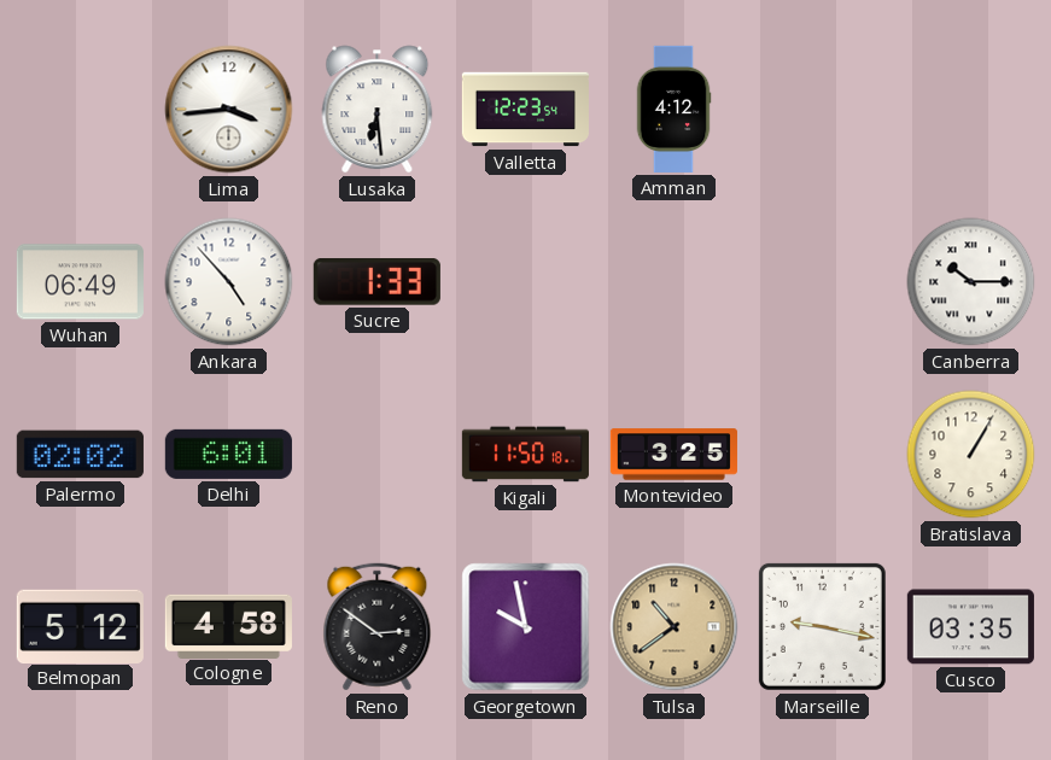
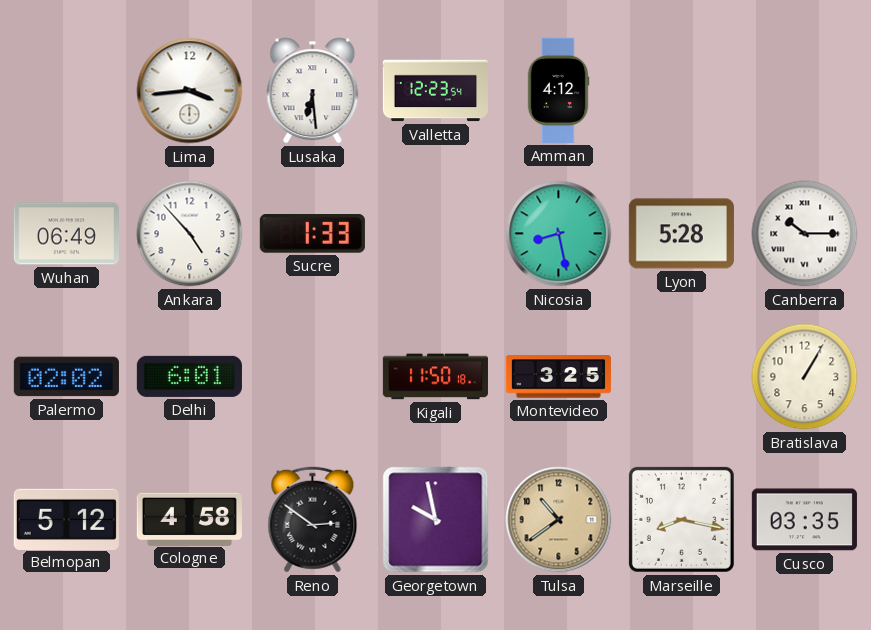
Nicosia: none -> 8:28
Lyon: none -> 5:28
Marseille: 9:17 -> 8:17
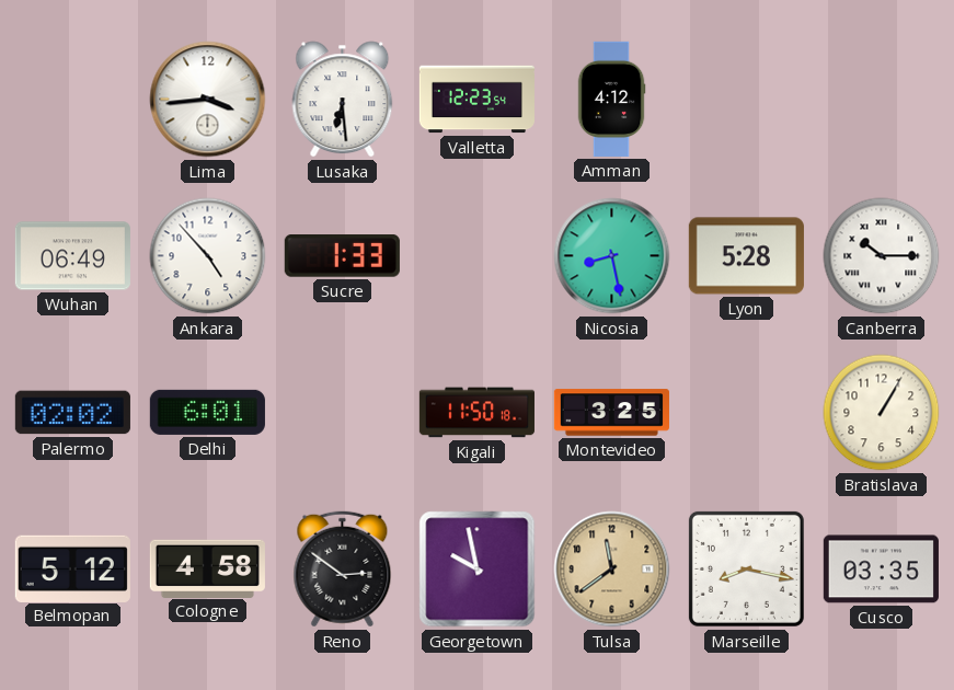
Tulsa: 10:39 -> 11:39
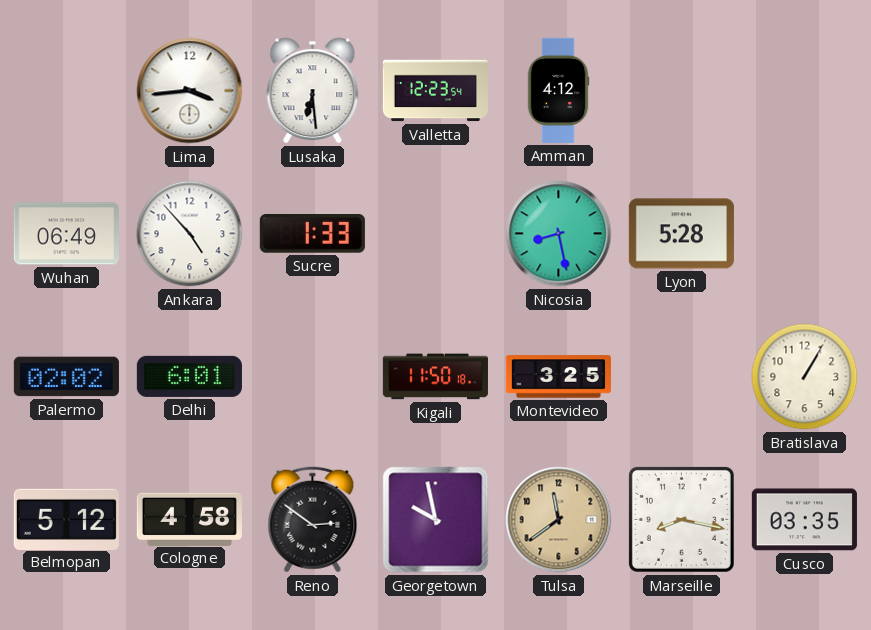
Canberra: 10:15 -> none
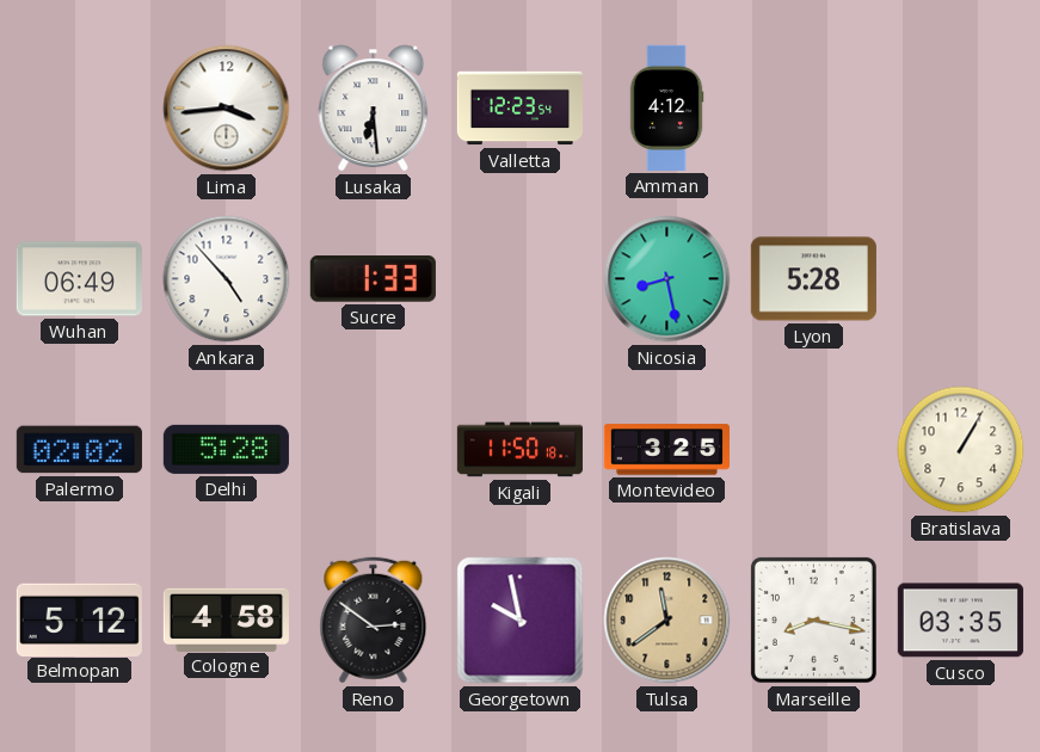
Delhi: 6:01 -> 5:28
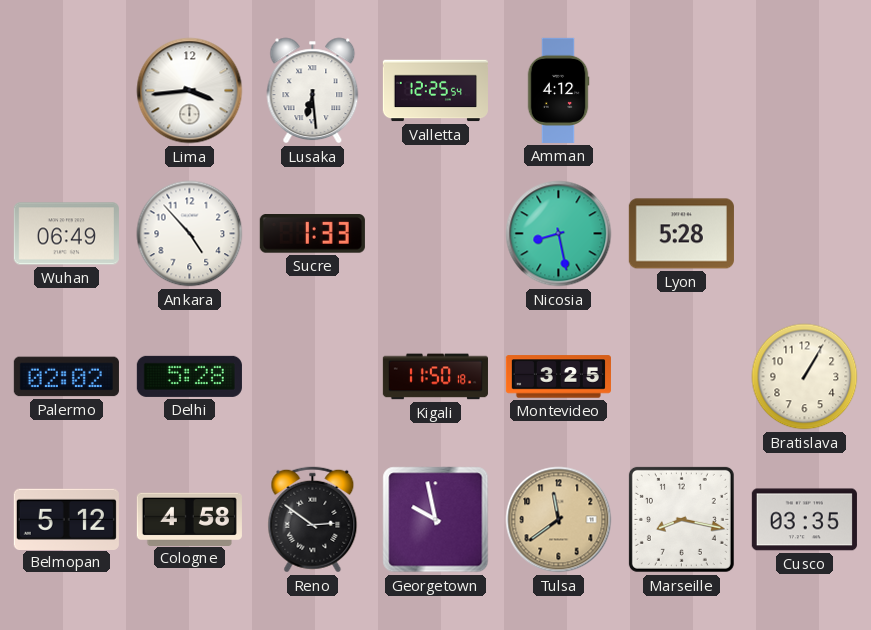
Valletta: 12:23 -> 12:25
